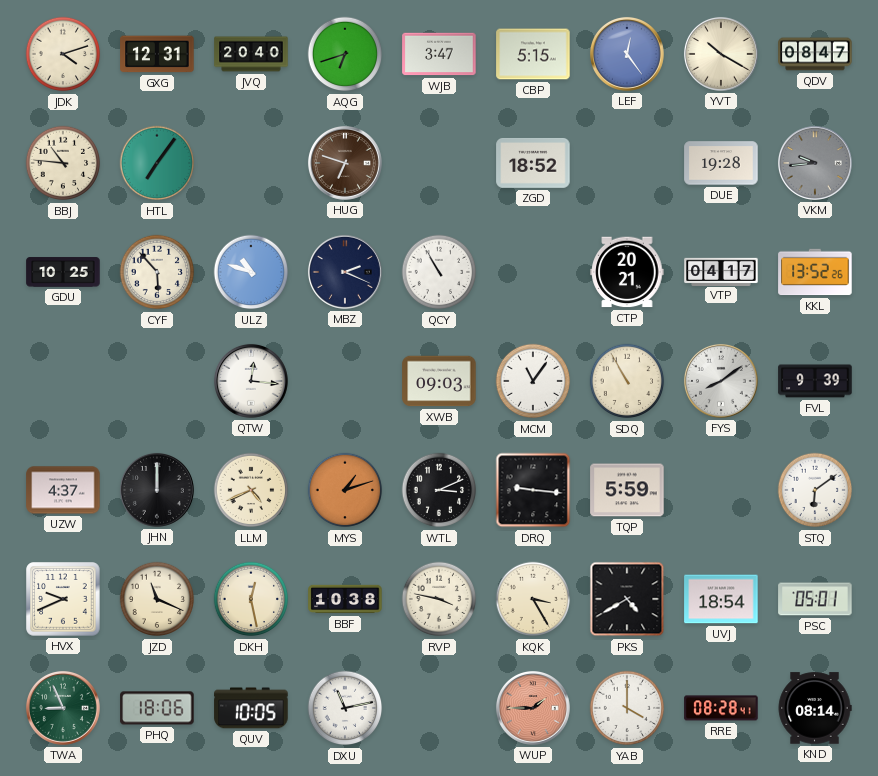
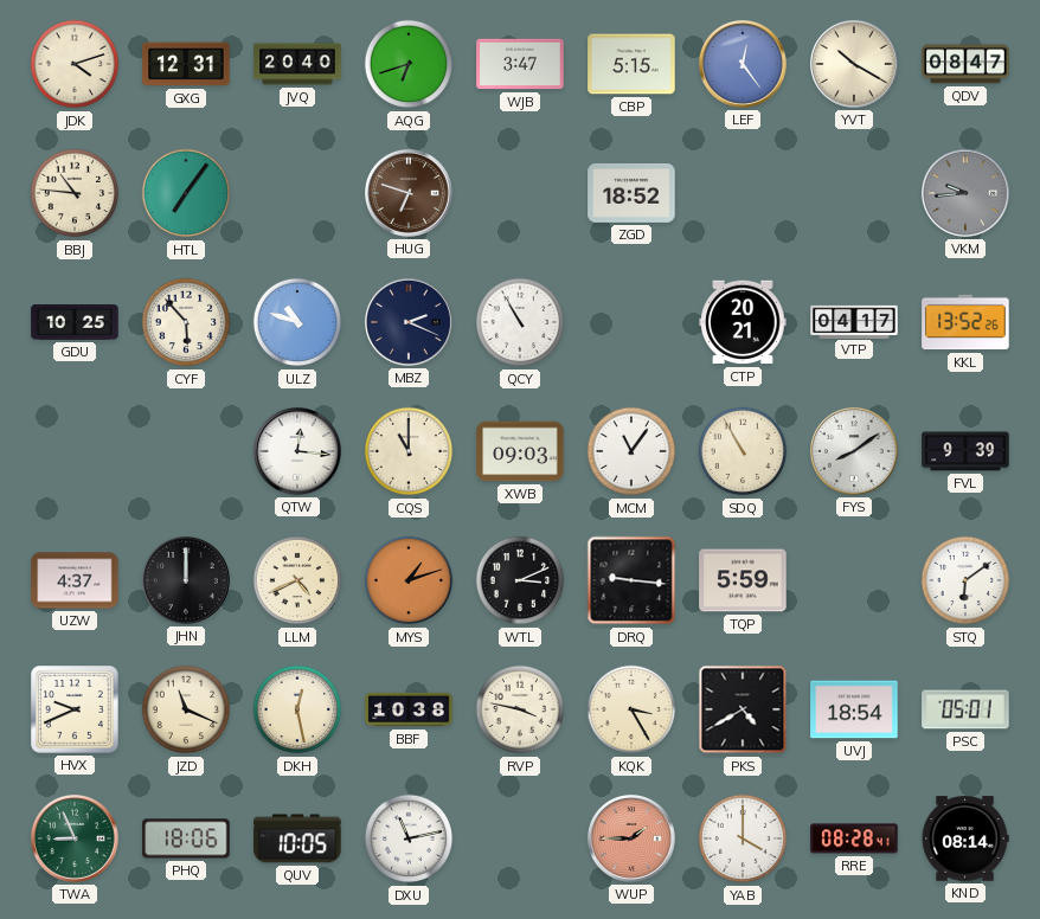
DUE: 19:28 -> none
CQS: none -> 11:00
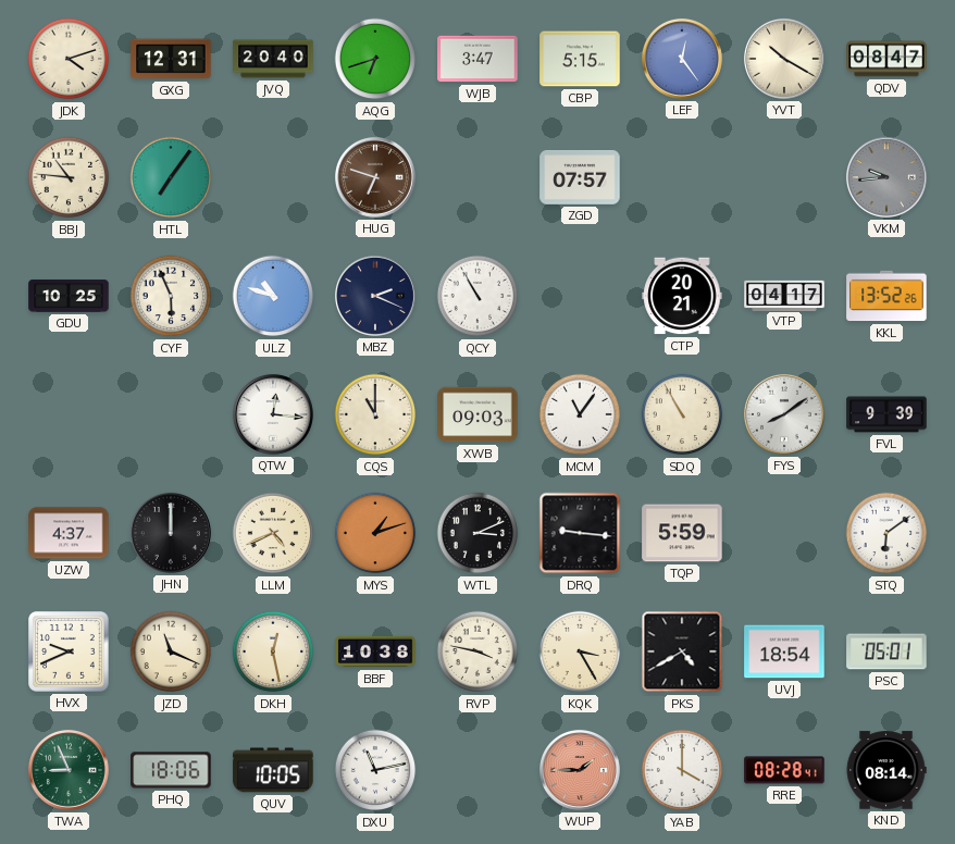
ZGD: 18:52 -> 07:57
CYF: 5:53 -> 5:56
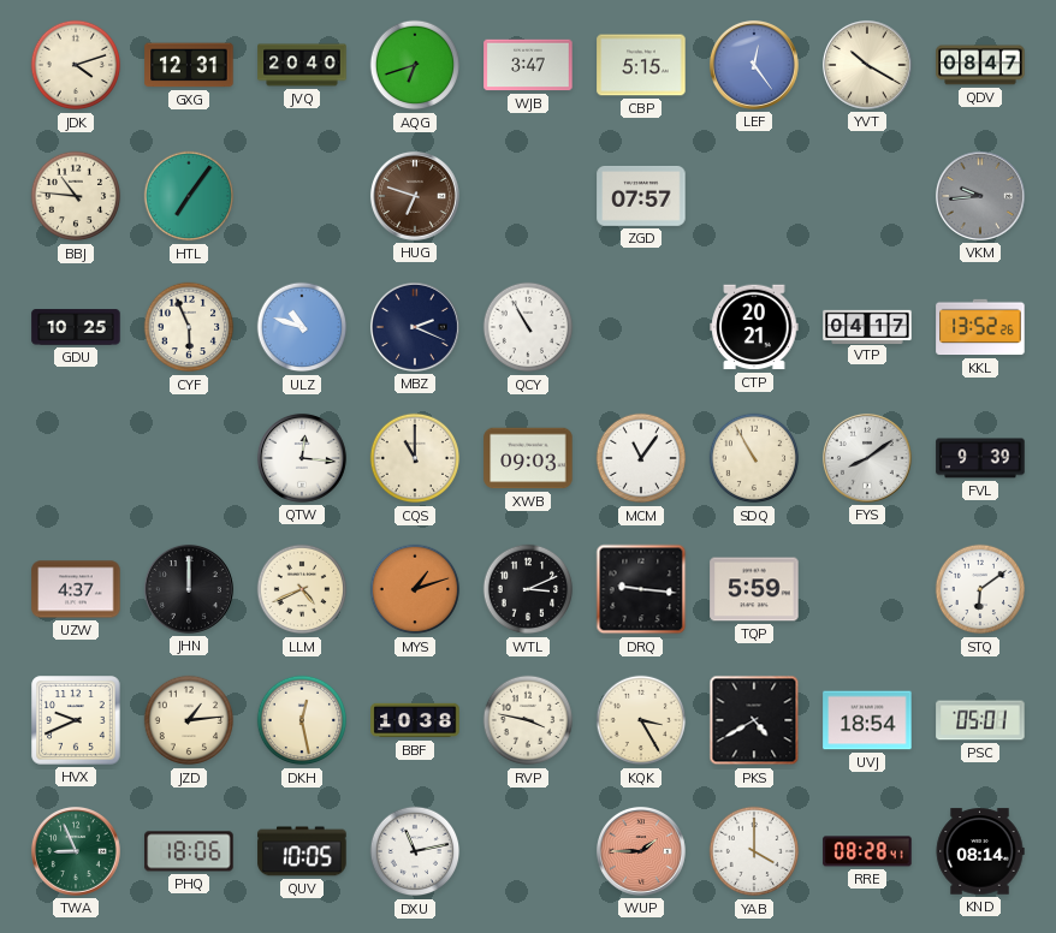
JZD: 11:19 -> 1:14
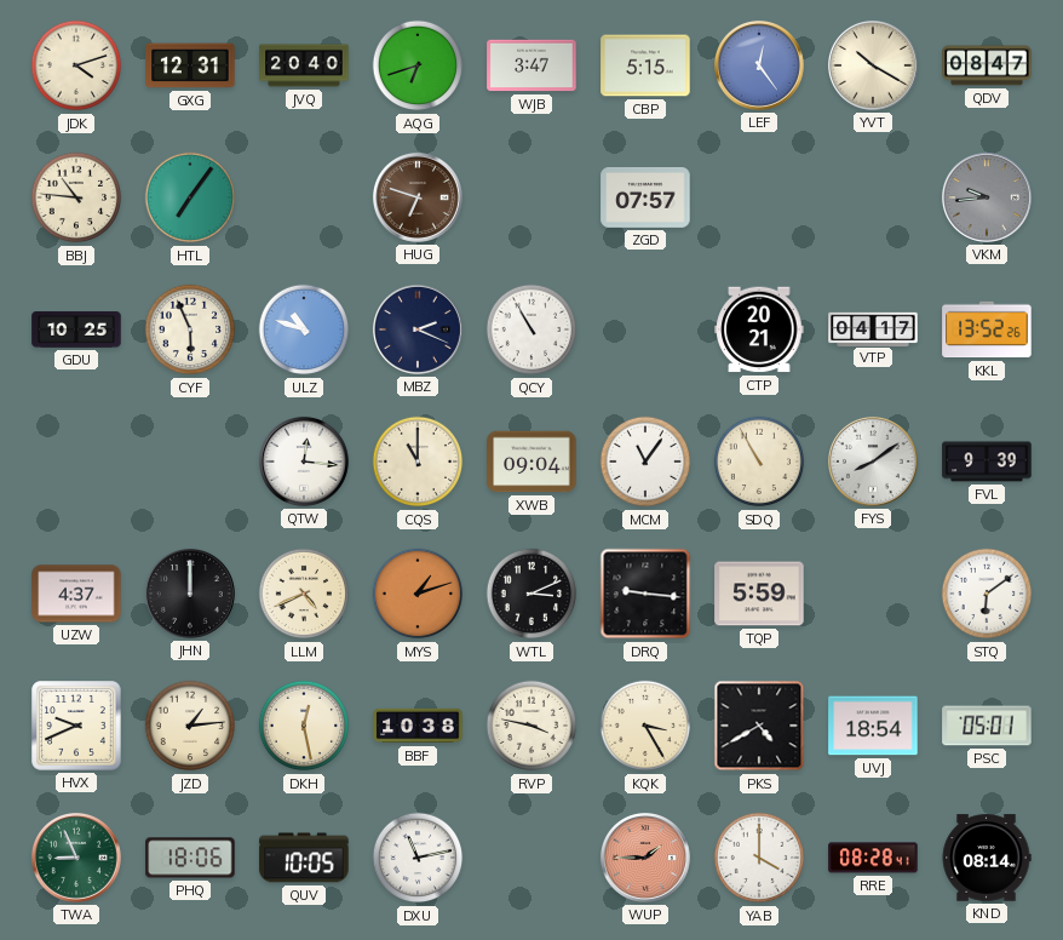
XWB: 09:03 -> 09:04
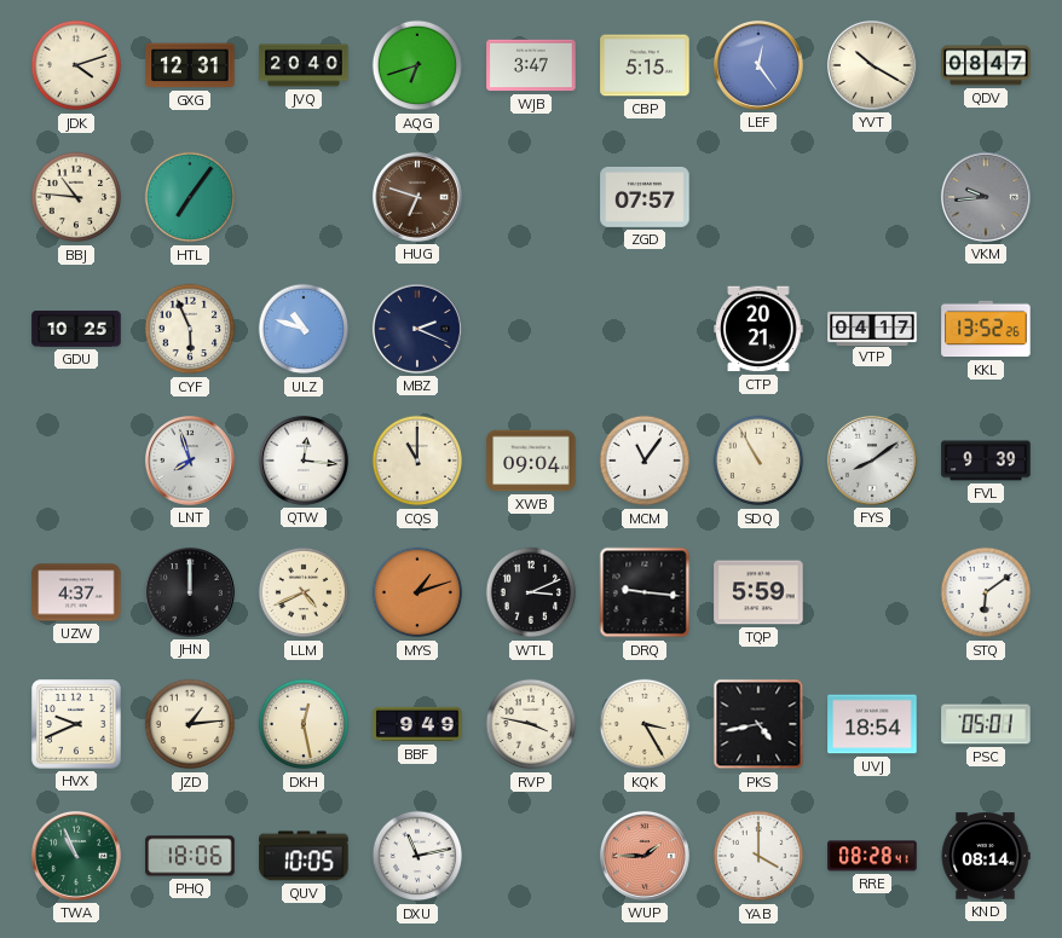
QCY: 10:55 -> none
LNT: none -> 7:57
BBF: 10:38 -> 9:49
PKS: 4:40 -> 4:43
TWA: 8:56 -> 10:56
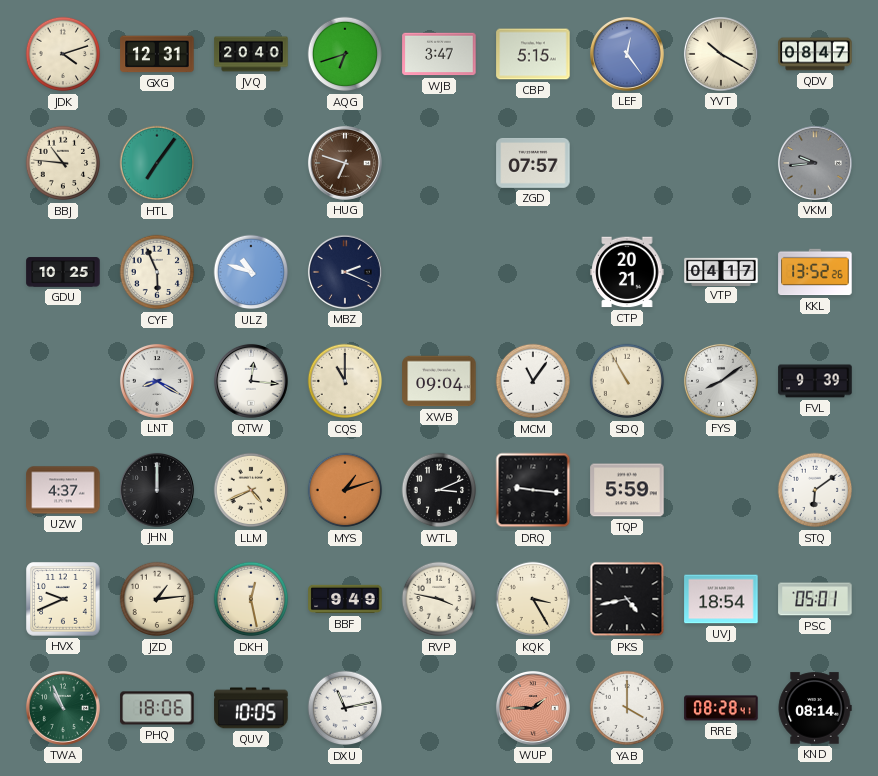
LNT: 7:57 -> 8:20
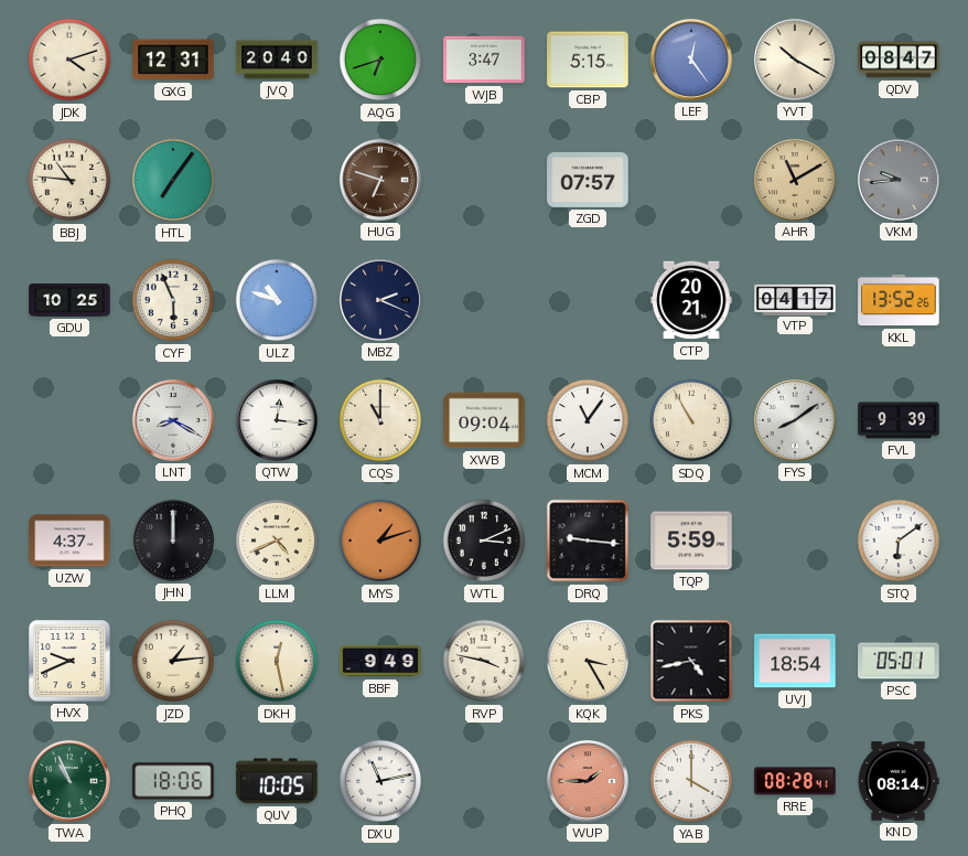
AHR: none -> 11:10
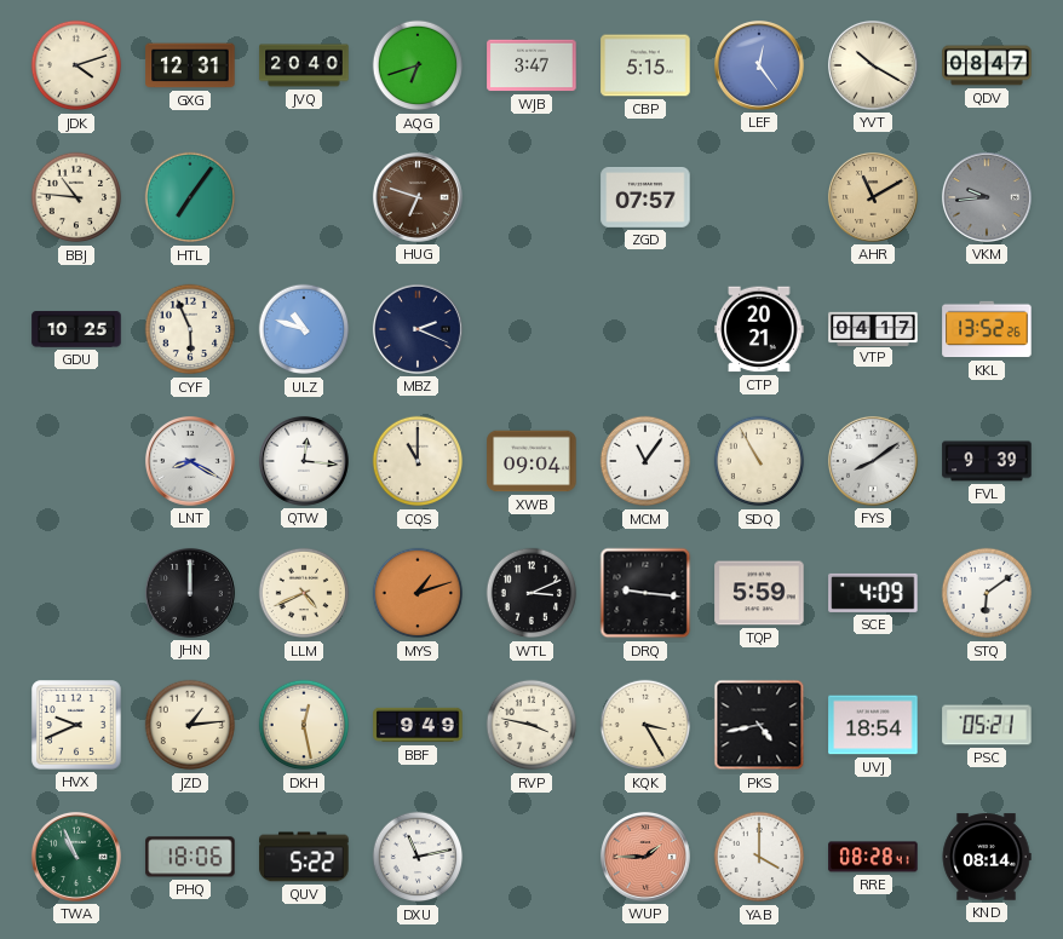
UZW: 4:37 -> none
SCE: none -> 4:09
PSC: 05:01 -> 05:21
QUV: 10:05 -> 5:22
